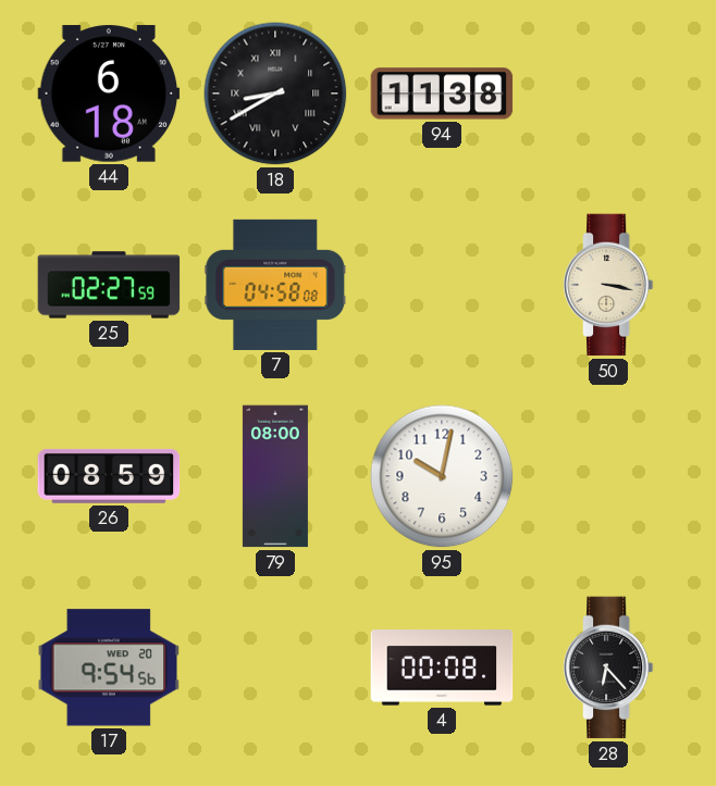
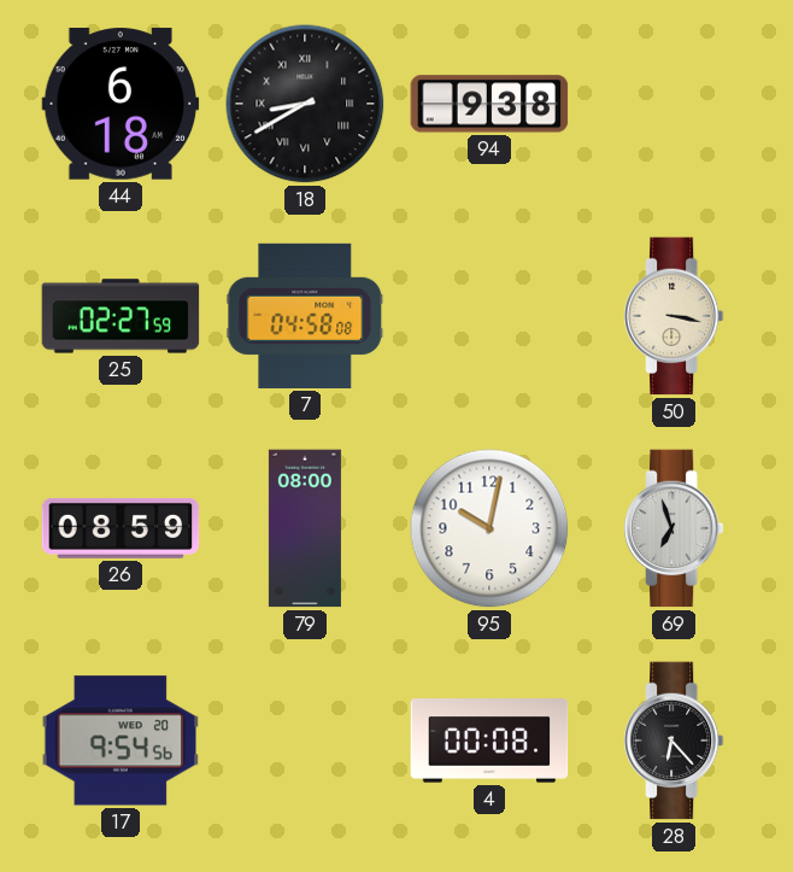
94: 11:38 -> 9:38
69: none -> 6:57
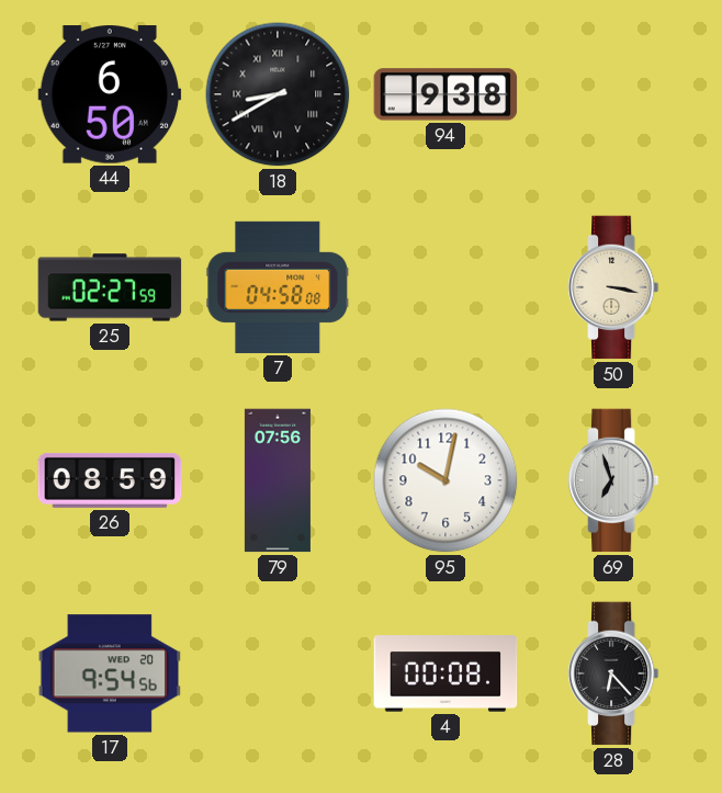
44: 6:18 -> 6:50
79: 08:00 -> 07:56
